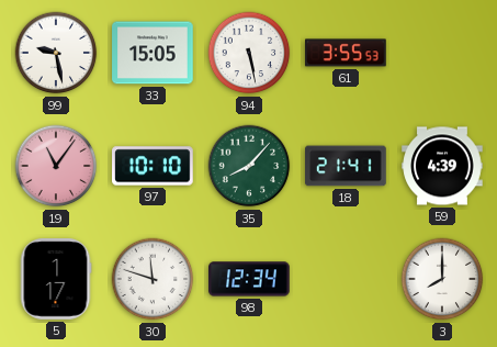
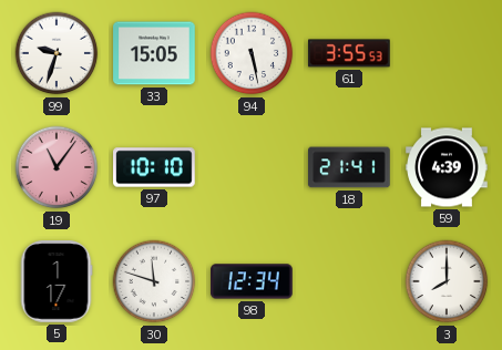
99: 9:28 -> 9:33
35: 8:07 -> none
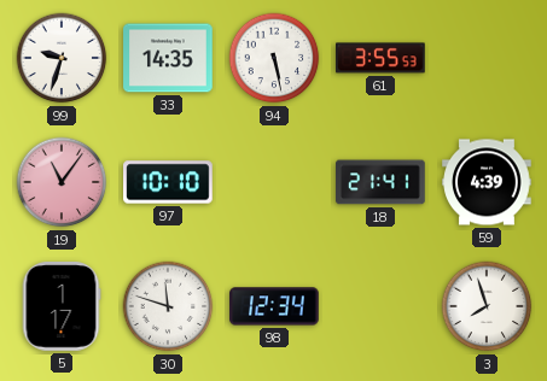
33: 15:05 -> 14:35
3: 8:00 -> 7:57
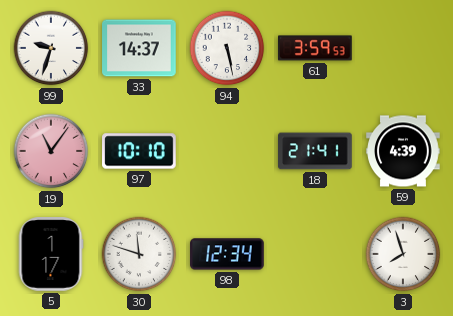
33: 14:35 -> 14:37
61: 3:55 -> 3:59
